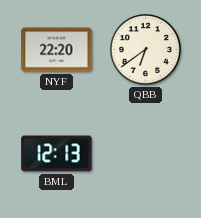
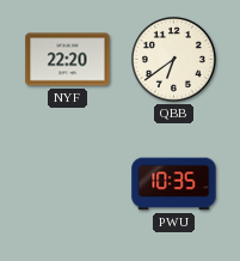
BML: 12:13 -> none
PWU: none -> 10:35
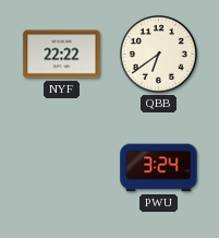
NYF: 22:20 -> 22:22
PWU: 10:35 -> 3:24
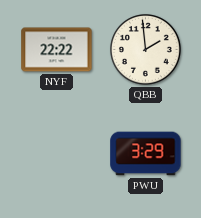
QBB: 6:39 -> 1:59
PWU: 3:24 -> 3:29
